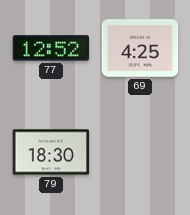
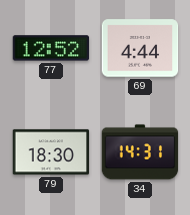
69: 4:25 -> 4:44
34: none -> 14:31
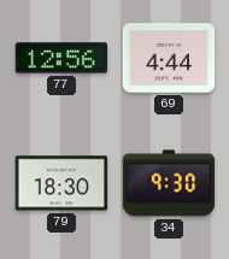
77: 12:52 -> 12:56
34: 14:31 -> 9:30
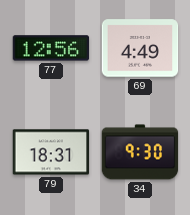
69: 4:44 -> 4:49
79: 18:30 -> 18:31
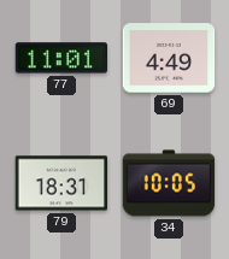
77: 12:56 -> 11:01
34: 9:30 -> 10:05
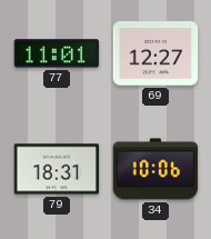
69: 4:49 -> 12:27
34: 10:05 -> 10:06
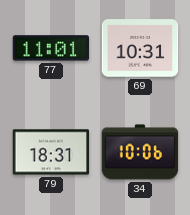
69: 12:27 -> 10:31
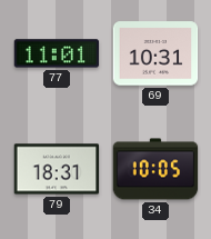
34: 10:06 -> 10:05
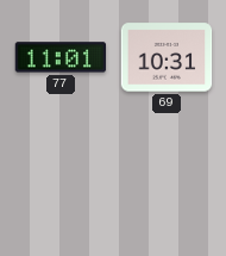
79: 18:31 -> none
34: 10:05 -> none
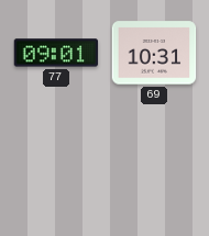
77: 11:01 -> 09:01
